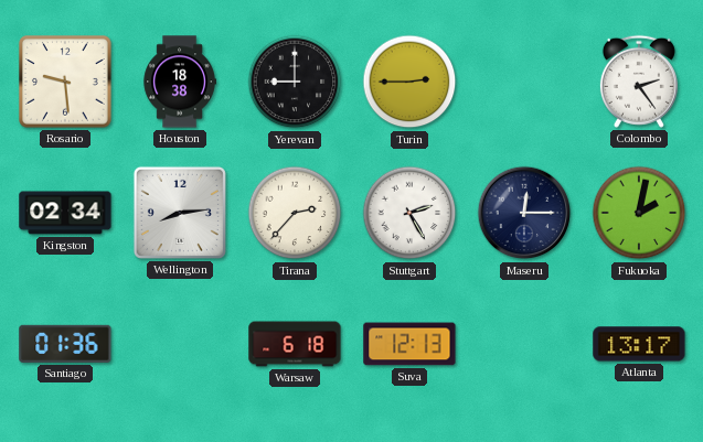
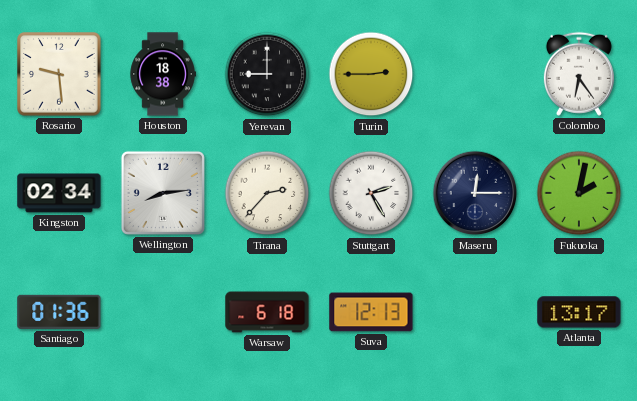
Colombo: 2:24 -> 6:24
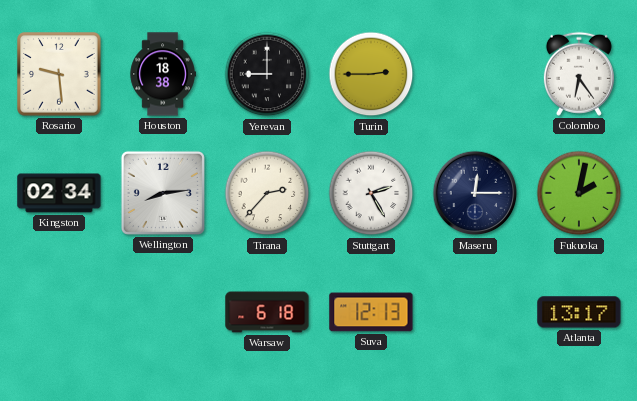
Santiago: 01:36 -> none
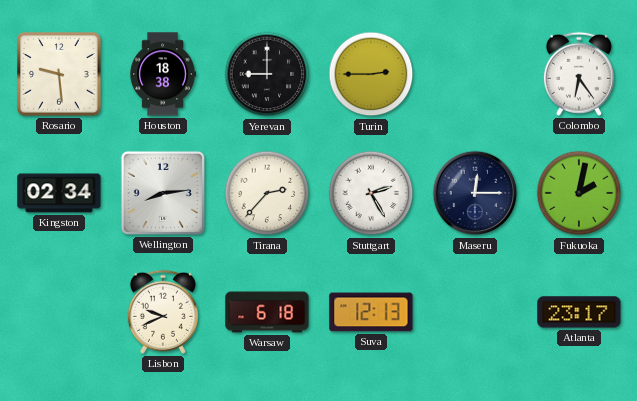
Lisbon: none -> 9:41
Atlanta: 13:17 -> 23:17
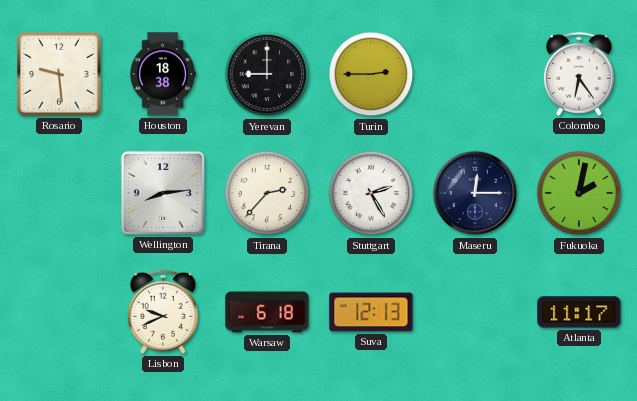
Kingston: 02:34 -> none
Atlanta: 23:17 -> 11:17
